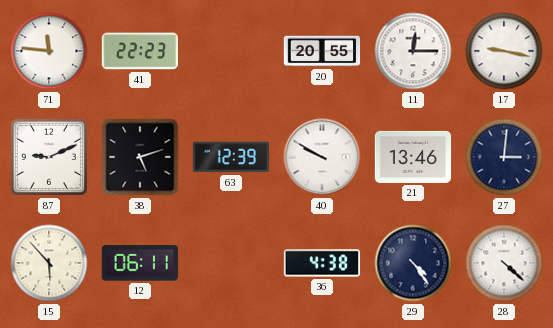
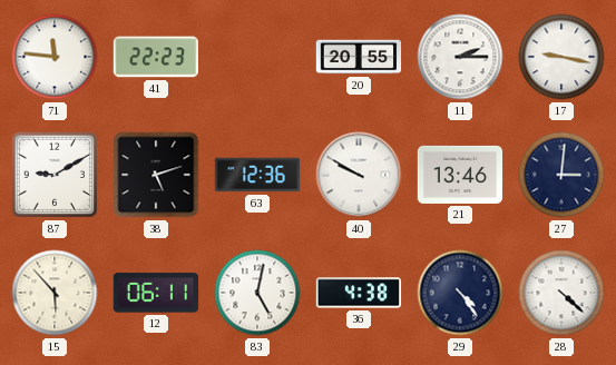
11: 12:15 -> 2:15
87: 9:11 -> 9:10
63: 12:39 -> 12:36
83: none -> 5:02
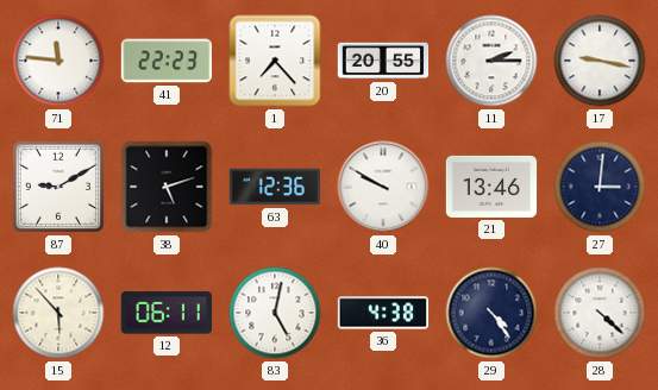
1: none -> 7:23
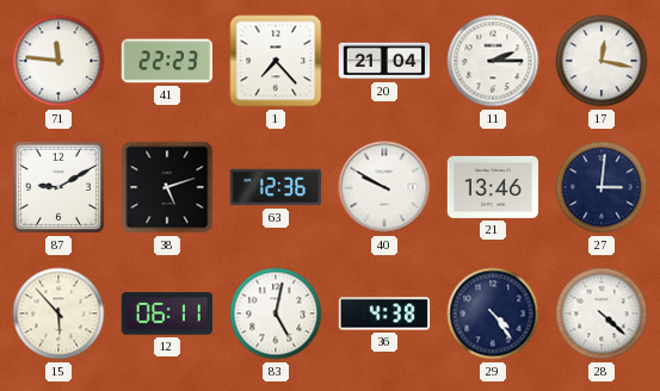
20: 20:55 -> 21:04
17: 9:17 -> 12:17
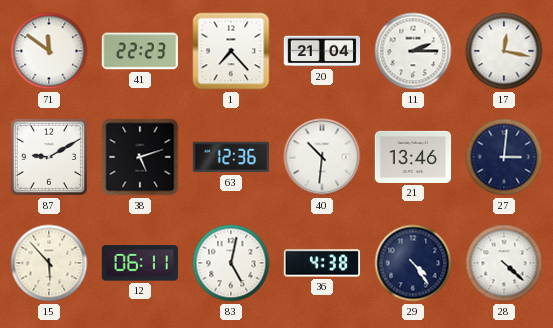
71: 11:46 -> 11:51
40: 9:50 -> 10:31
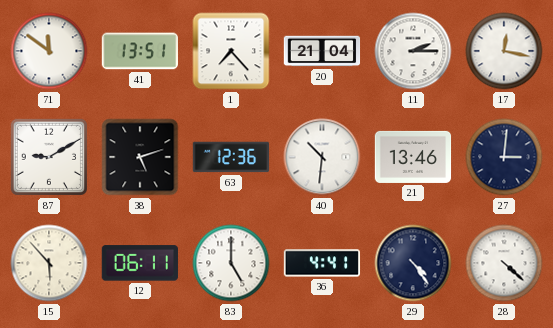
41: 22:23 -> 13:51
83: 5:02 -> 5:00
36: 4:38 -> 4:41
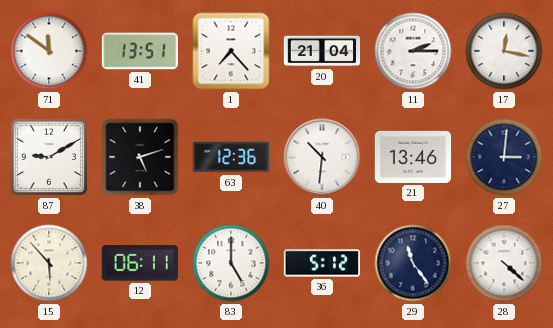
36: 4:41 -> 5:12
29: 4:24 -> 11:24
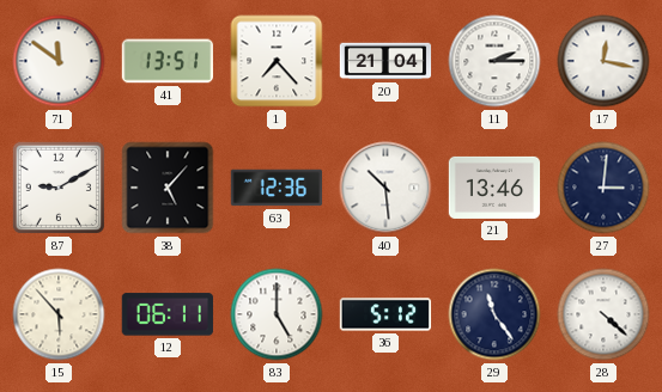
38: 5:12 -> 5:07
40: 10:31 -> 10:29
